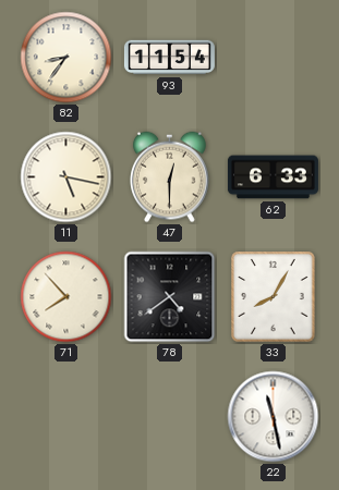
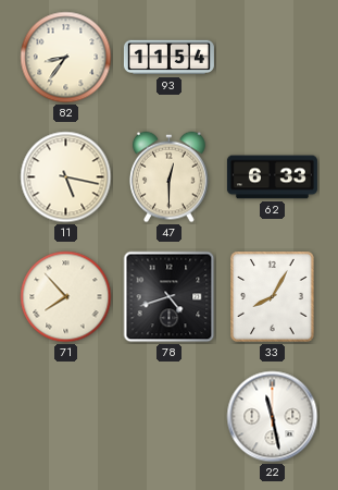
78: 4:39 -> 4:42
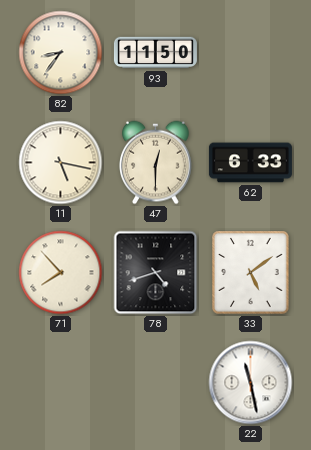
93: 11:54 -> 11:50
33: 8:05 -> 5:09
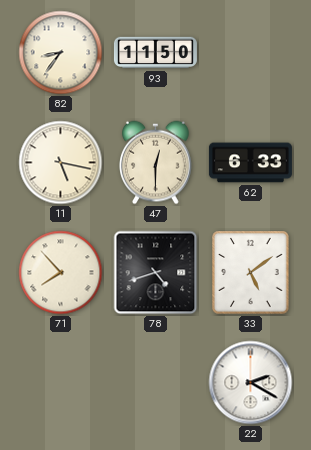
22: 11:28 -> 2:20
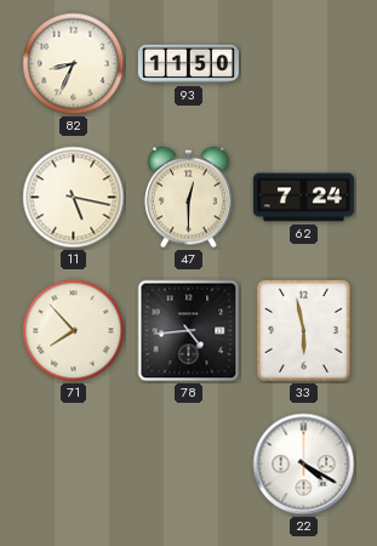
82: 8:36 -> 8:34
62: 6:33 -> 7:24
78: 4:42 -> 4:44
33: 5:09 -> 5:58
22: 2:20 -> 4:20
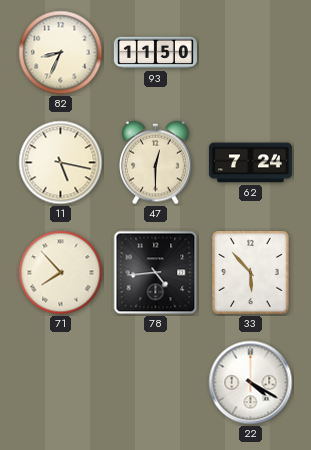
33: 5:58 -> 5:53
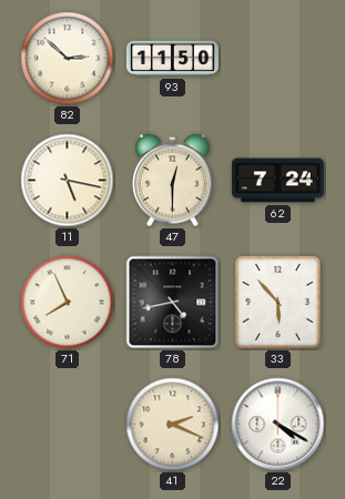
82: 8:34 -> 2:52
71: 7:53 -> 7:56
78: 4:44 -> 4:43
41: none -> 2:19
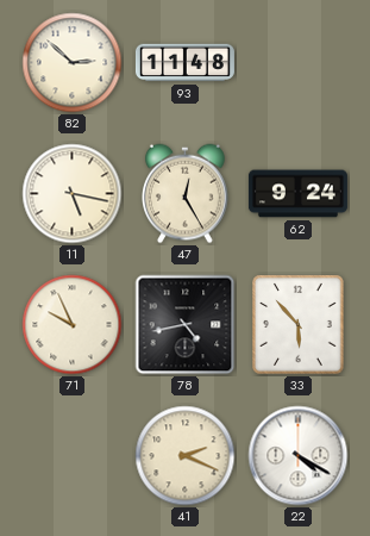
93: 11:50 -> 11:48
47: 12:30 -> 12:25
62: 7:24 -> 9:24
71: 7:56 -> 9:56
